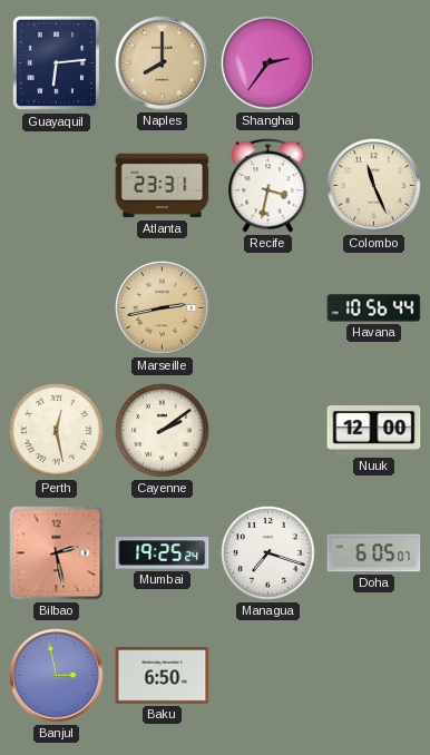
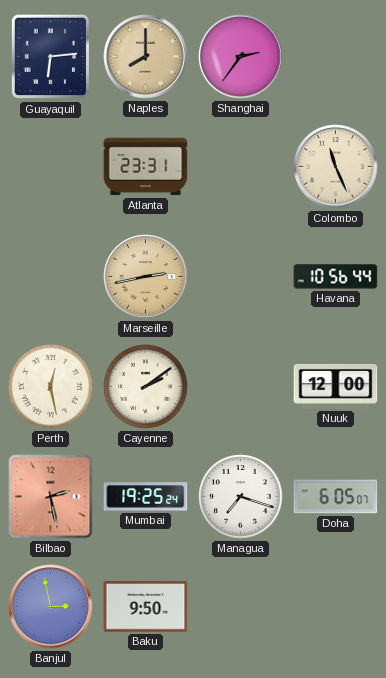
Recife: 3:32 -> none
Baku: 6:50 -> 9:50
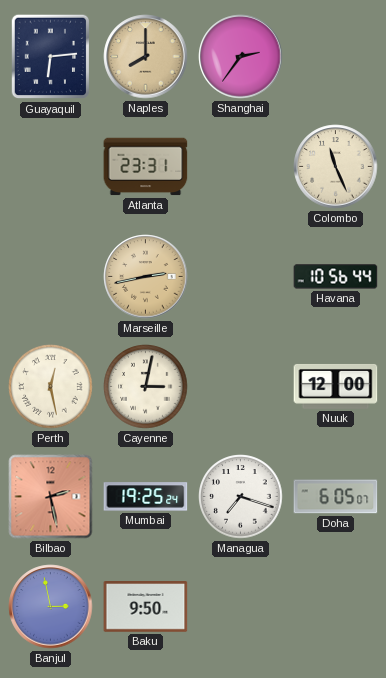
Cayenne: 2:09 -> 3:02
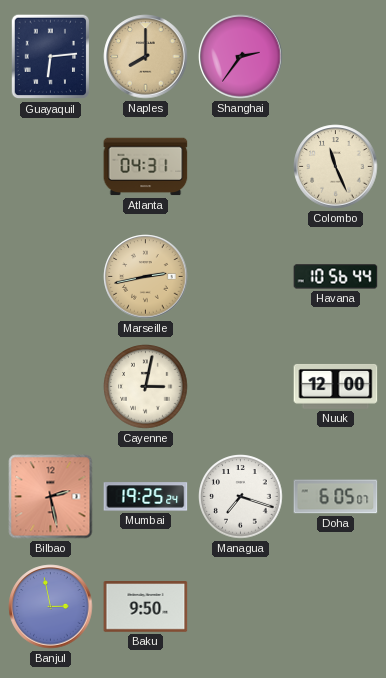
Atlanta: 23:31 -> 04:31
Perth: 12:28 -> none
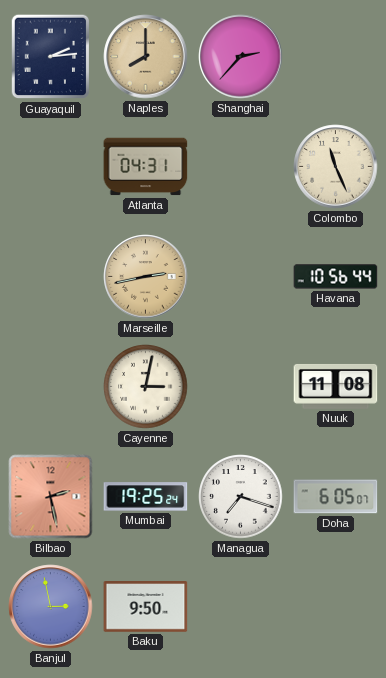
Guayaquil: 6:14 -> 2:14
Shanghai: 2:36 -> 2:37
Nuuk: 12:00 -> 11:08
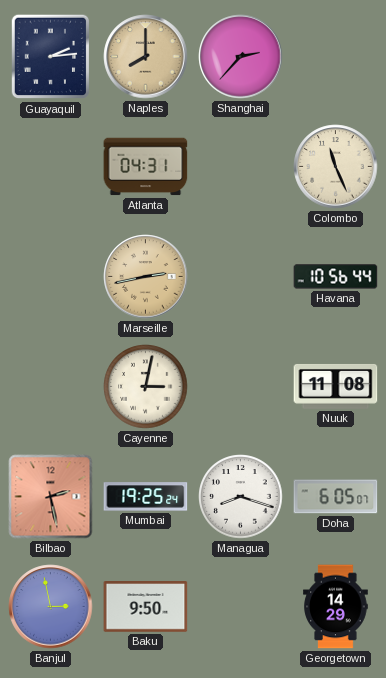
Managua: 7:18 -> 8:18
Georgetown: none -> 14:29
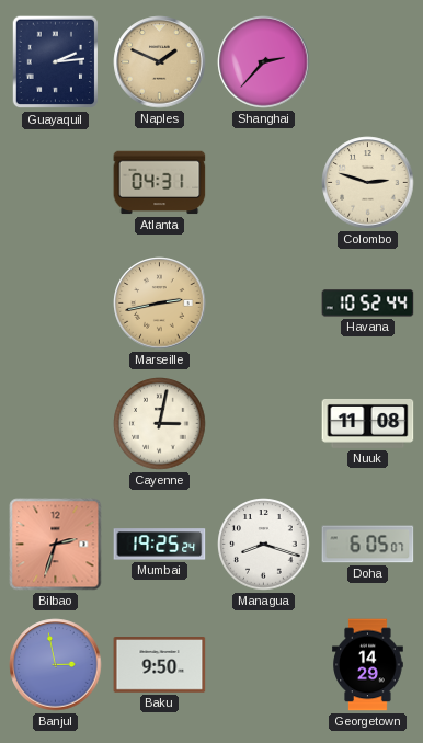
Naples: 8:00 -> 1:49
Colombo: 11:26 -> 2:48
Havana: 10:56 -> 10:52
Bilbao: 2:28 -> 2:33
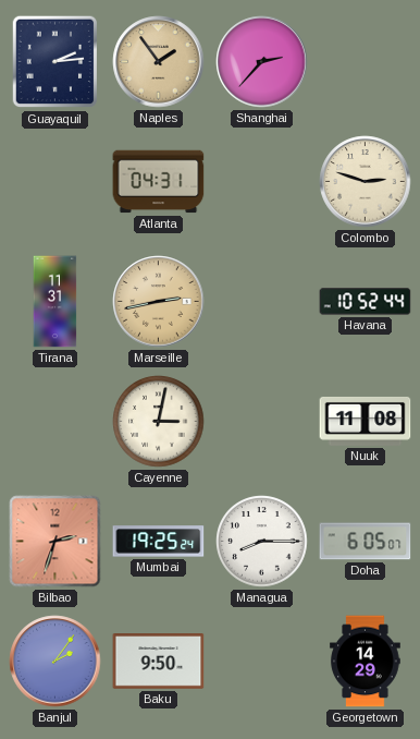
Naples: 1:49 -> 1:54
Tirana: none -> 11:31
Managua: 8:18 -> 8:15
Banjul: 2:58 -> 2:06
